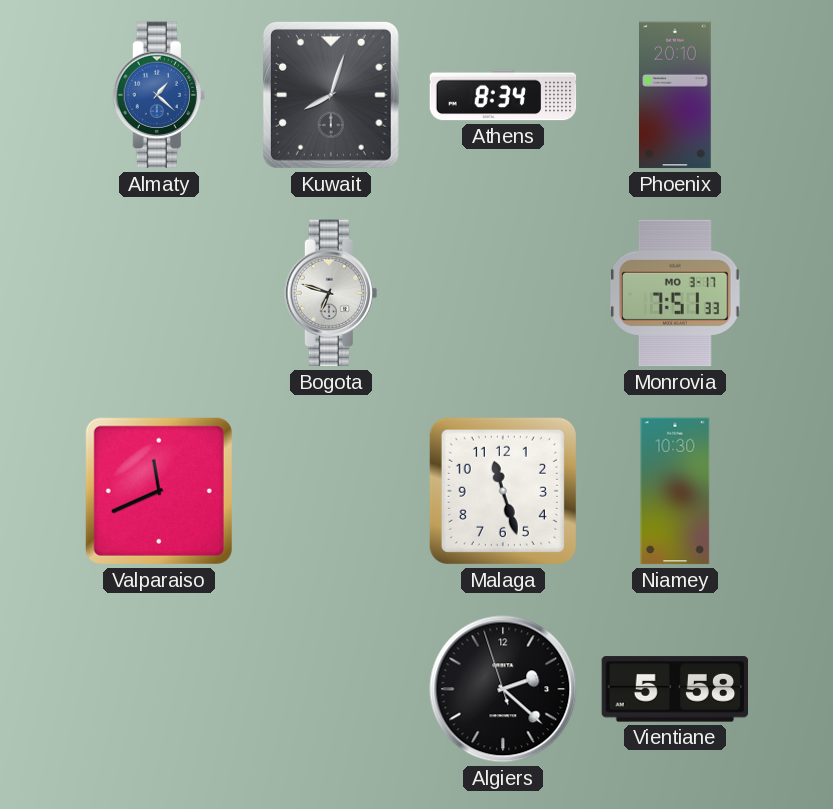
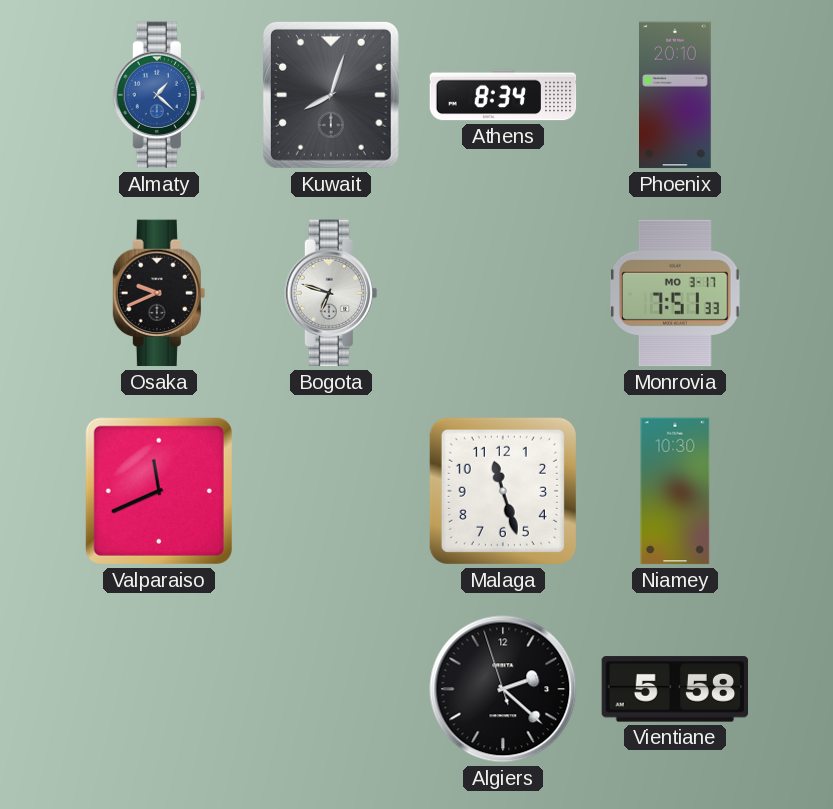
Osaka: none -> 9:41
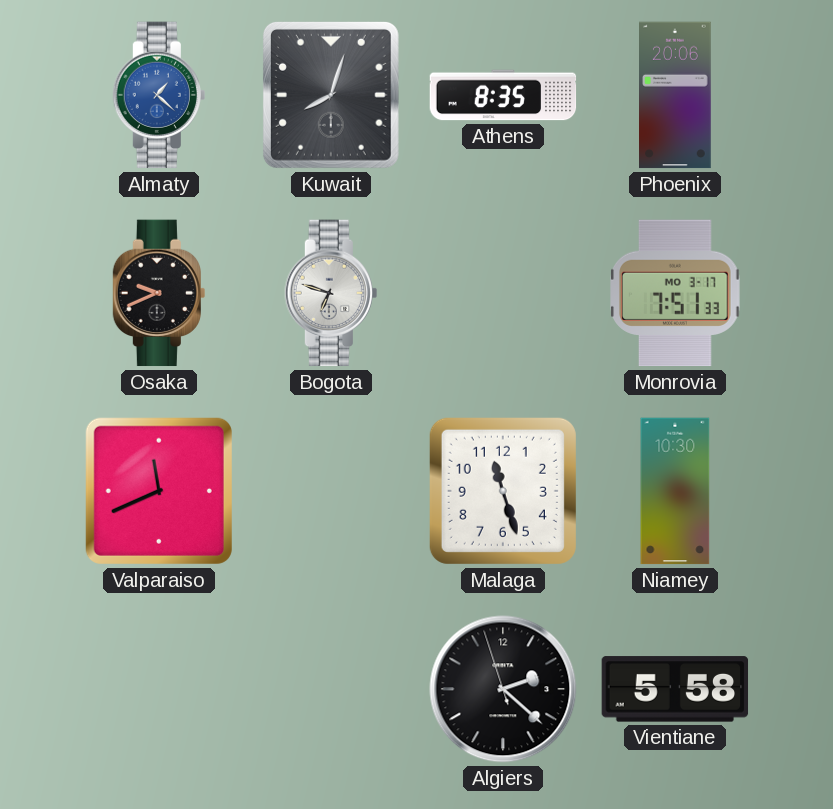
Athens: 8:34 -> 8:35
Phoenix: 20:10 -> 20:06
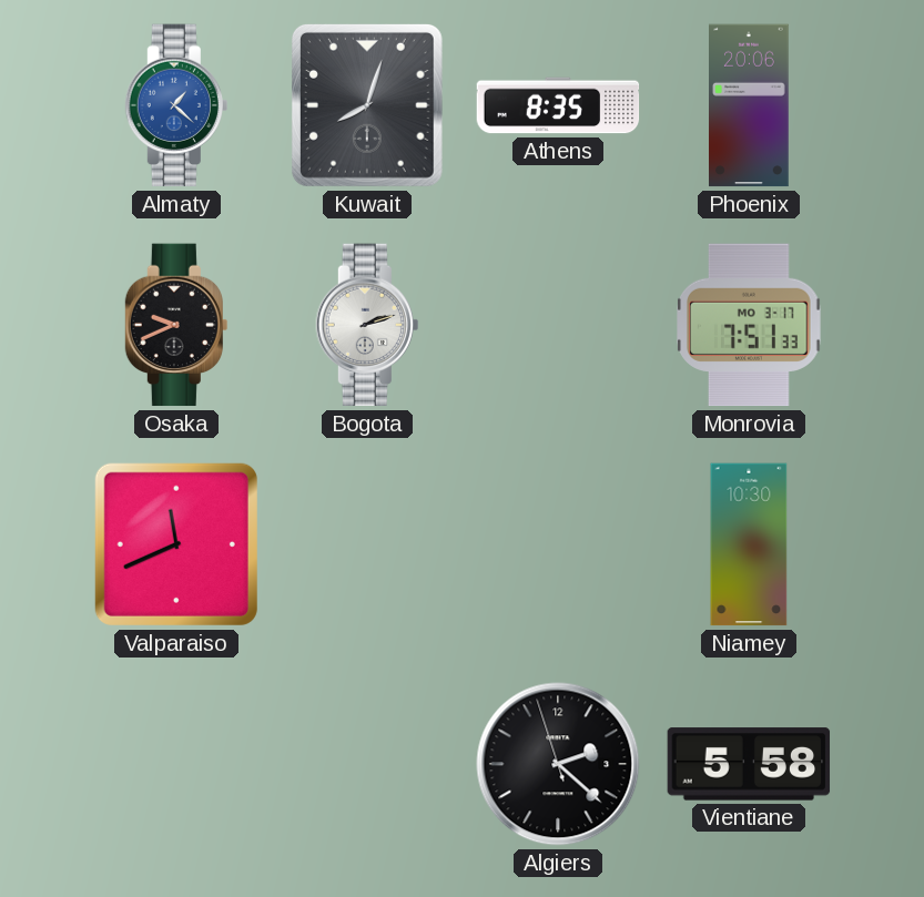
Bogota: 6:48 -> 2:12
Malaga: 11:27 -> none
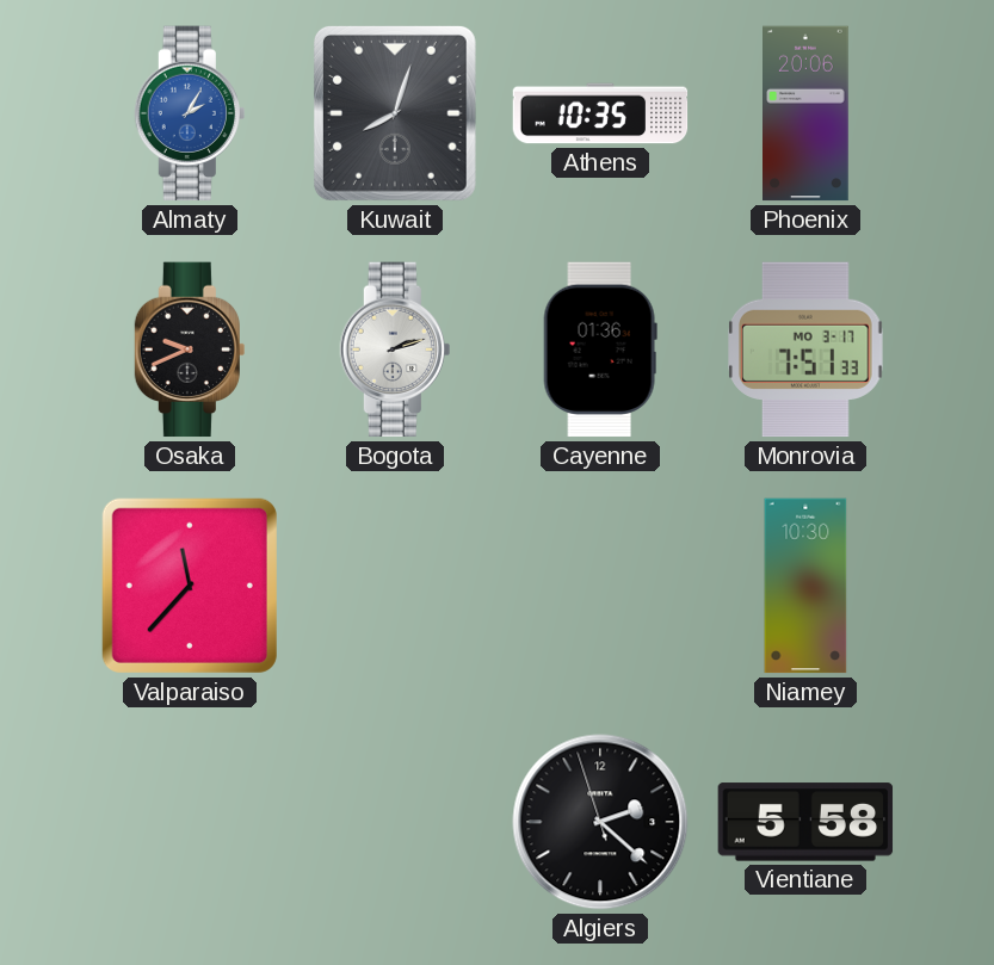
Almaty: 1:22 -> 2:05
Athens: 8:35 -> 10:35
Cayenne: none -> 01:36
Valparaiso: 11:41 -> 11:37
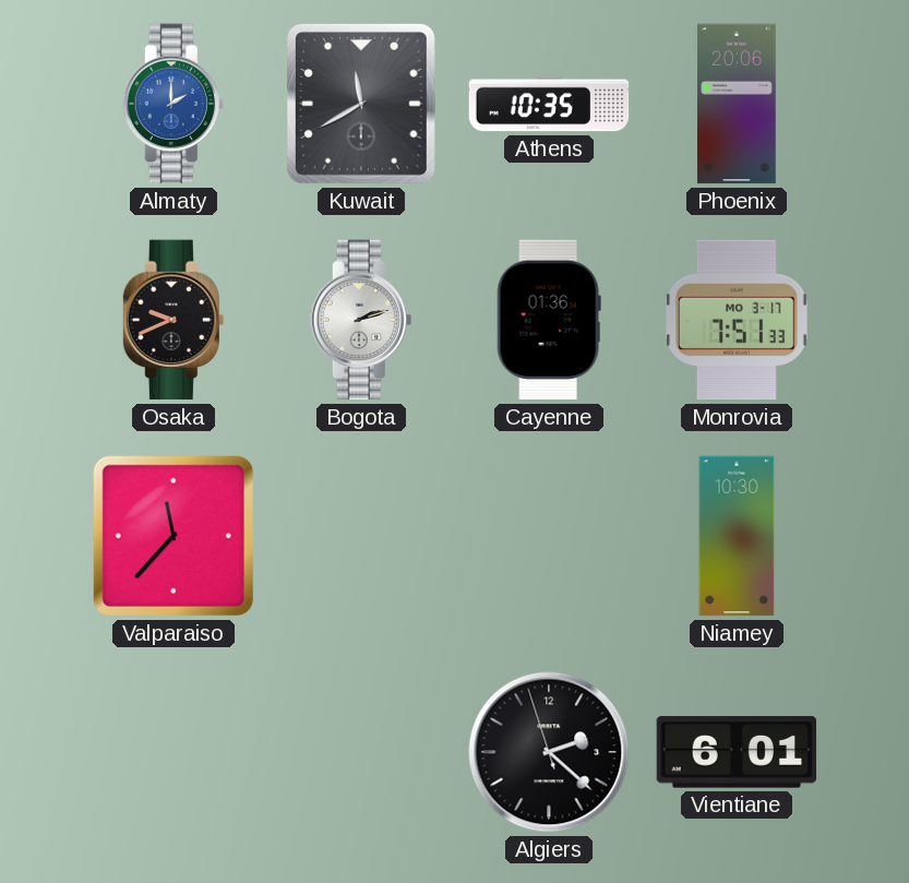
Almaty: 2:05 -> 2:00
Kuwait: 8:03 -> 11:40
Vientiane: 5:58 -> 6:01
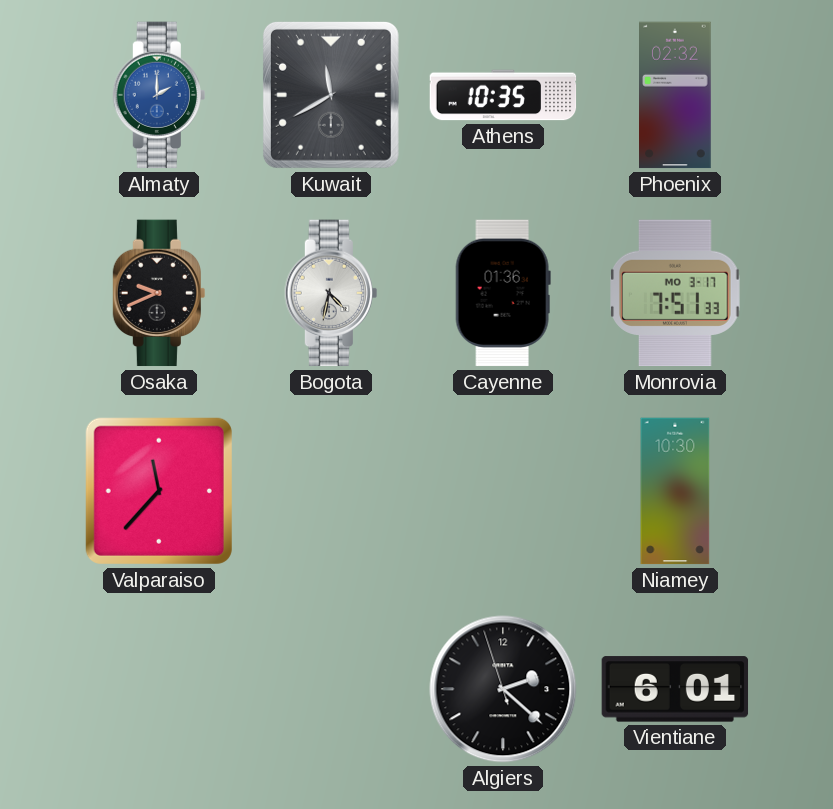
Phoenix: 20:06 -> 02:32
Bogota: 2:12 -> 4:32
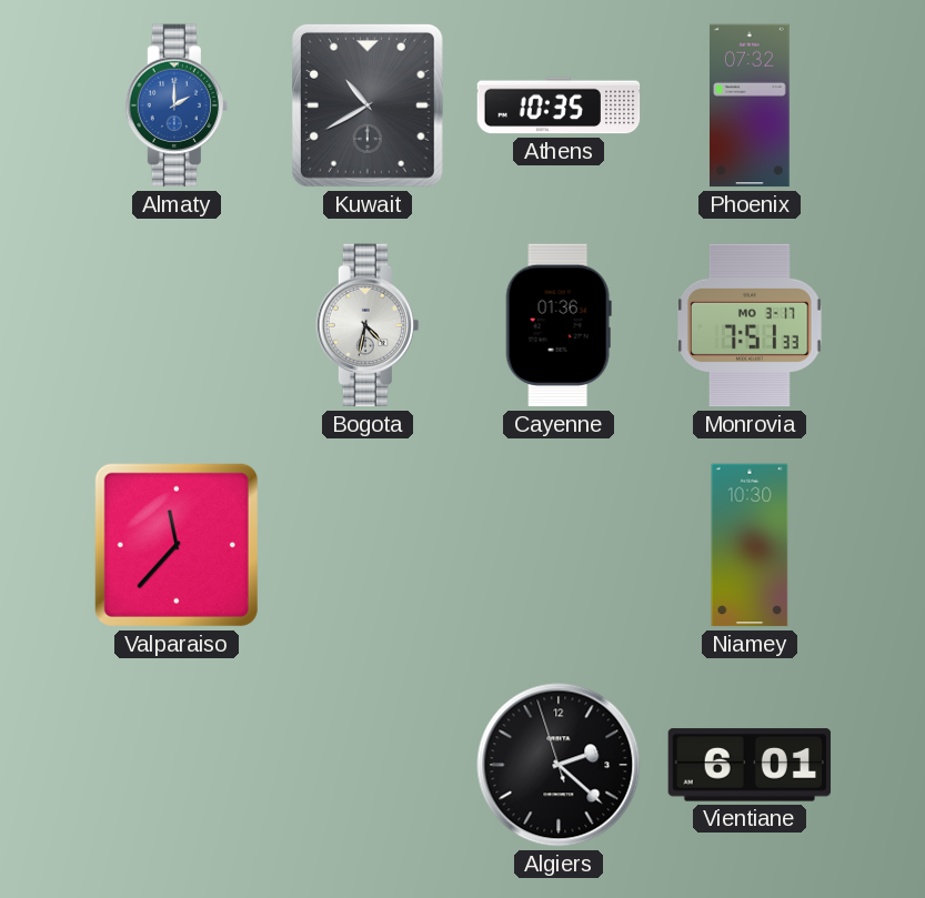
Kuwait: 11:40 -> 10:40
Phoenix: 02:32 -> 07:32
Osaka: 9:41 -> none
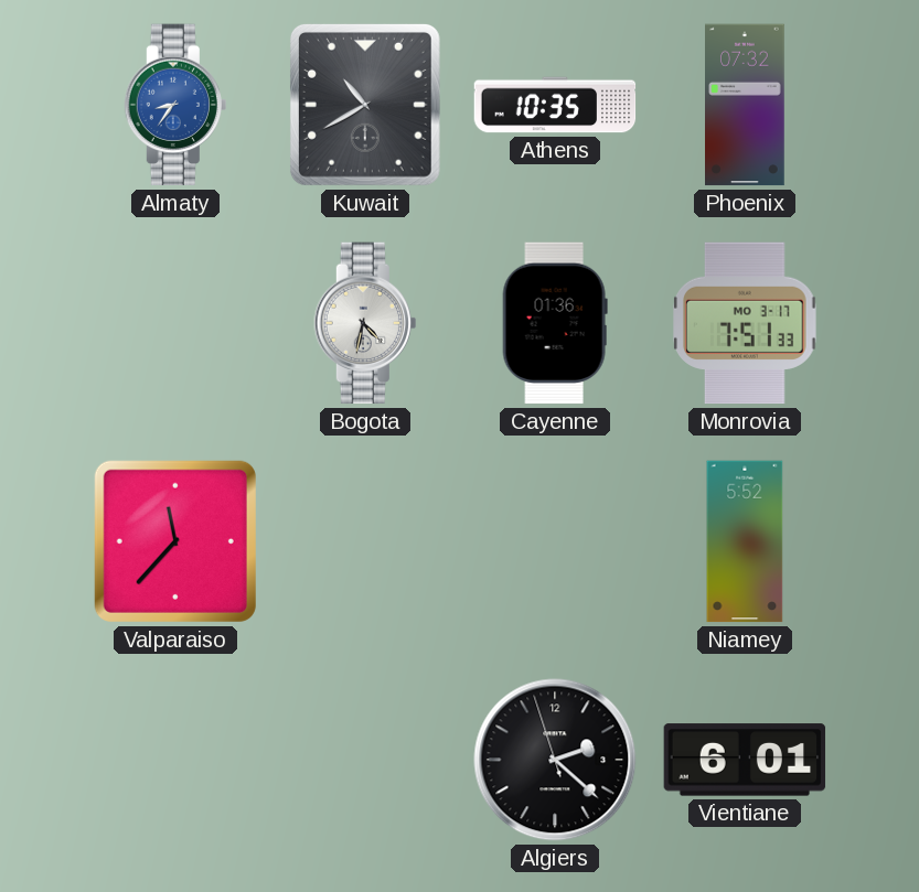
Almaty: 2:00 -> 8:36
Niamey: 10:30 -> 5:52
